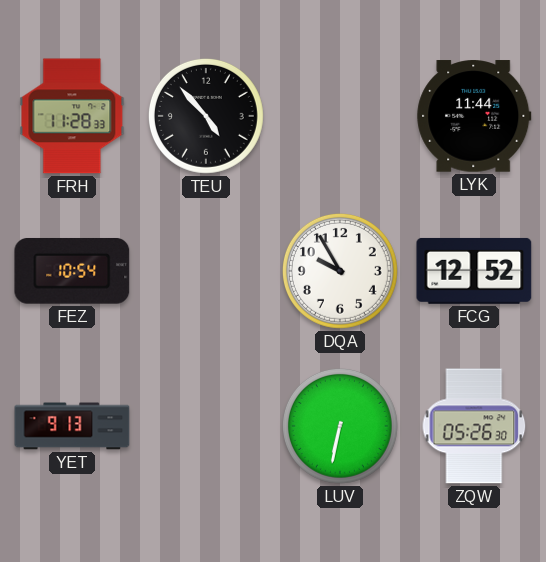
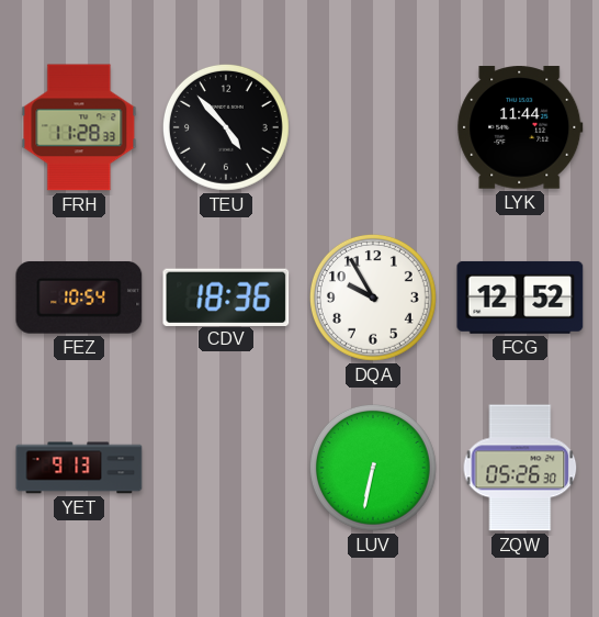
CDV: none -> 18:36
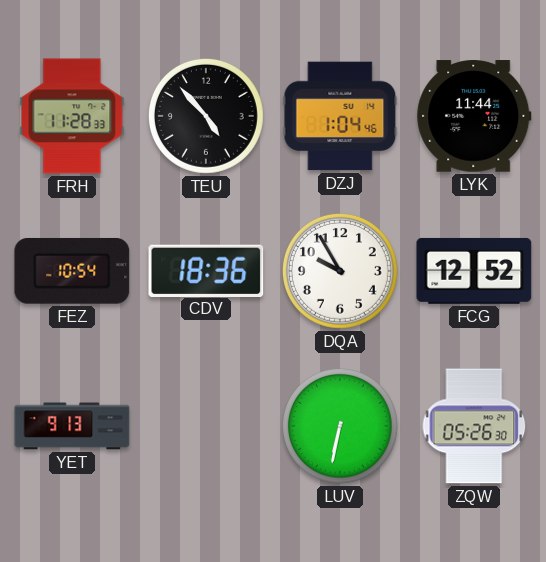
DZJ: none -> 1:04
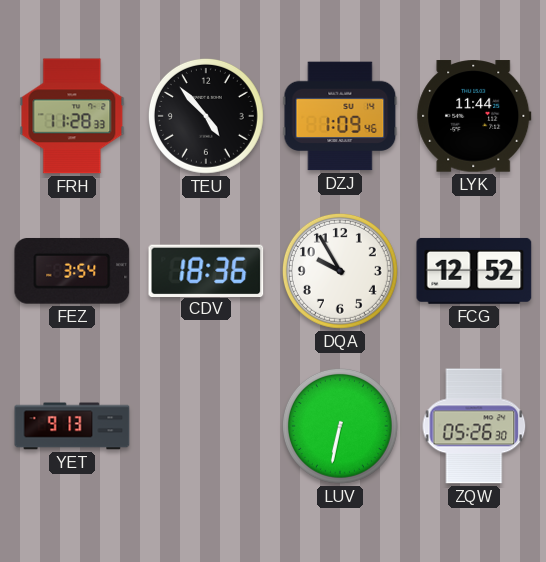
DZJ: 1:04 -> 1:09
FEZ: 10:54 -> 3:54
